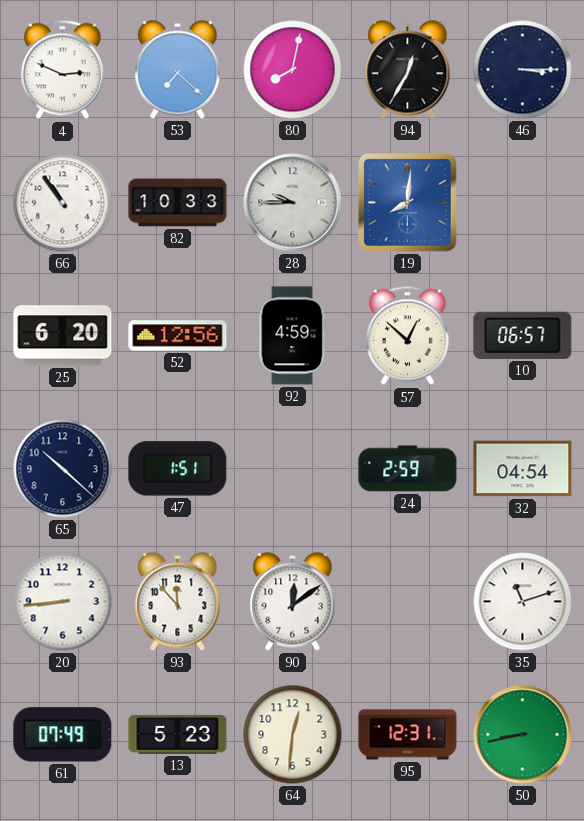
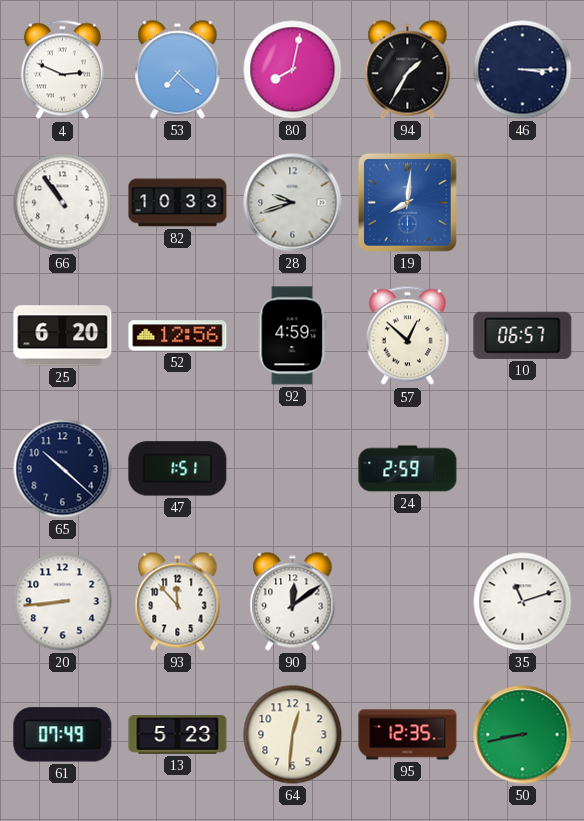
94: 12:35 -> 1:35
28: 9:45 -> 9:42
32: 04:54 -> none
95: 12:31 -> 12:35
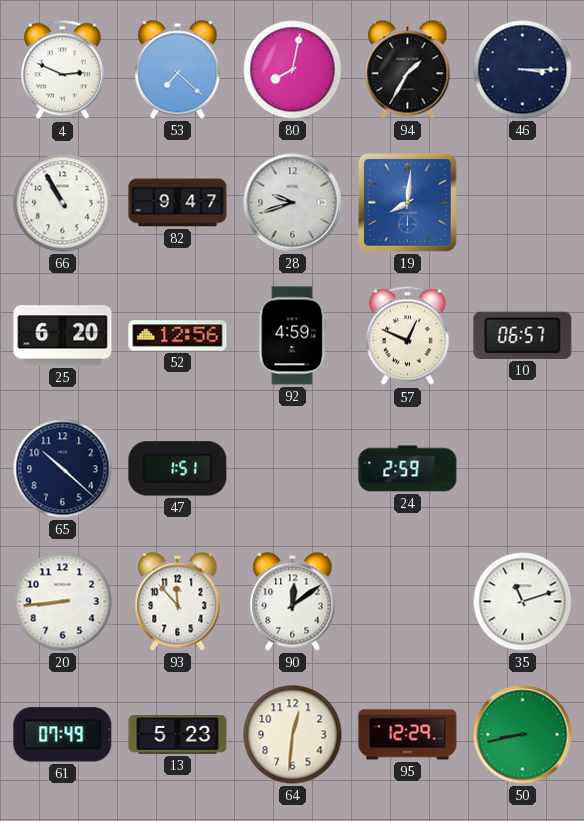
66: 10:54 -> 10:55
82: 10:33 -> 9:47
57: 12:52 -> 12:49
95: 12:35 -> 12:29
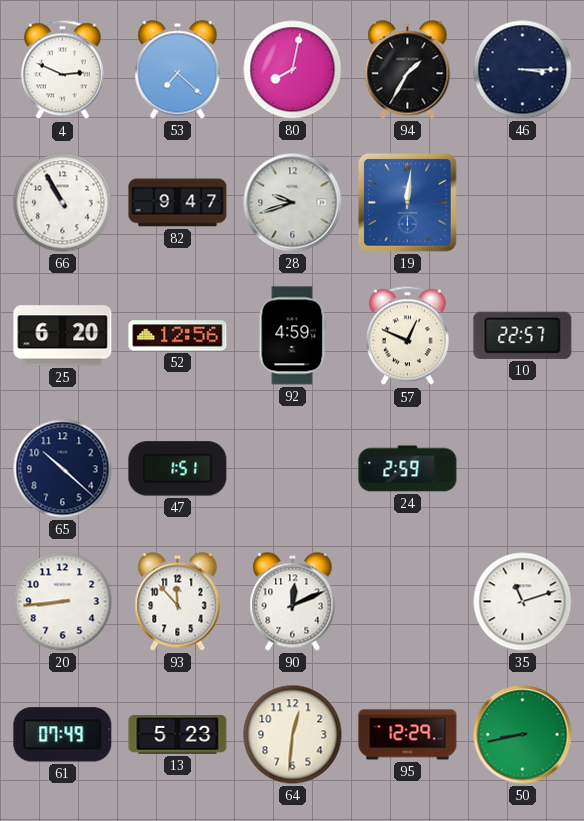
19: 8:01 -> 12:01
10: 06:57 -> 22:57
90: 12:09 -> 12:11
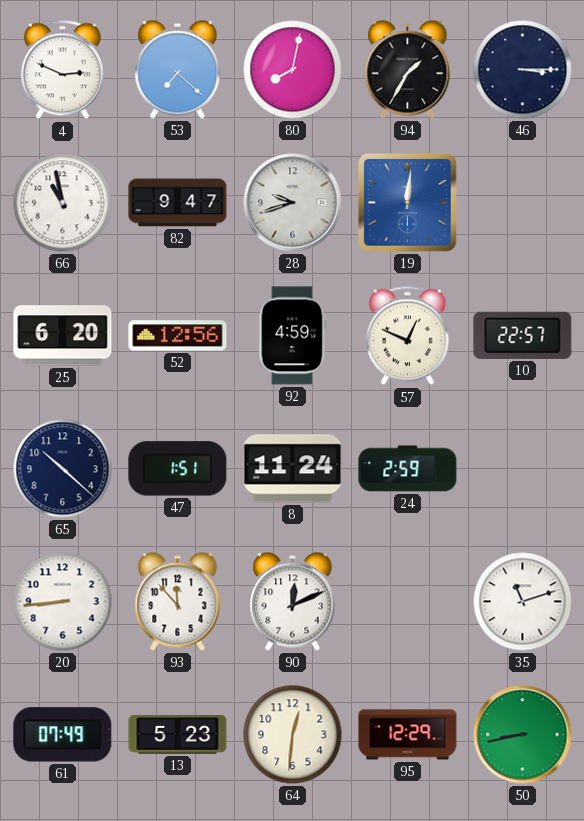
66: 10:55 -> 10:58
8: none -> 11:24
